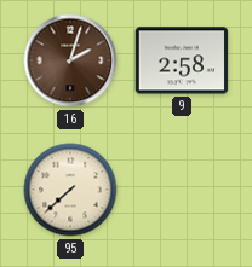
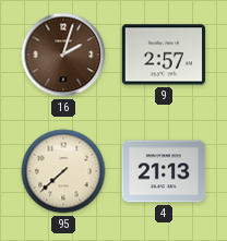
9: 2:58 -> 2:57
4: none -> 21:13
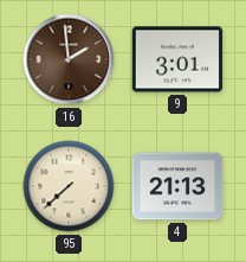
16: 2:03 -> 1:59
9: 2:57 -> 3:01
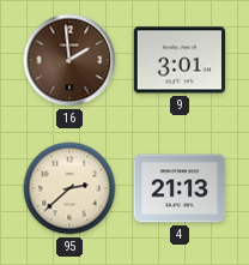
95: 7:38 -> 2:38
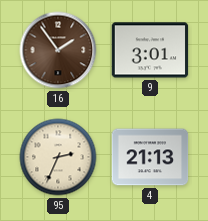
16: 1:59 -> 1:54
95: 2:38 -> 2:34
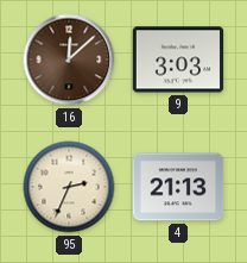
16: 1:54 -> 12:08
9: 3:01 -> 3:03
